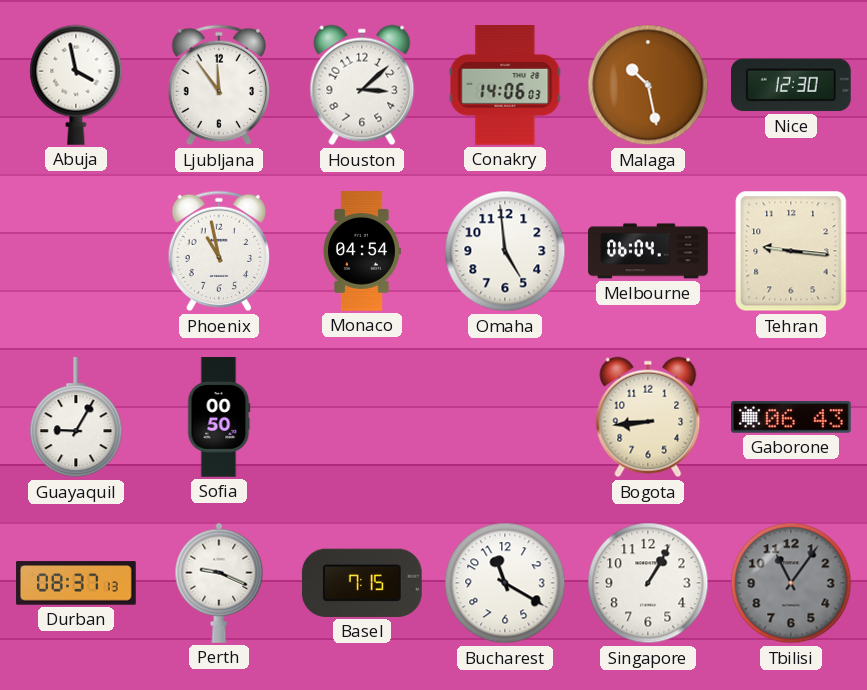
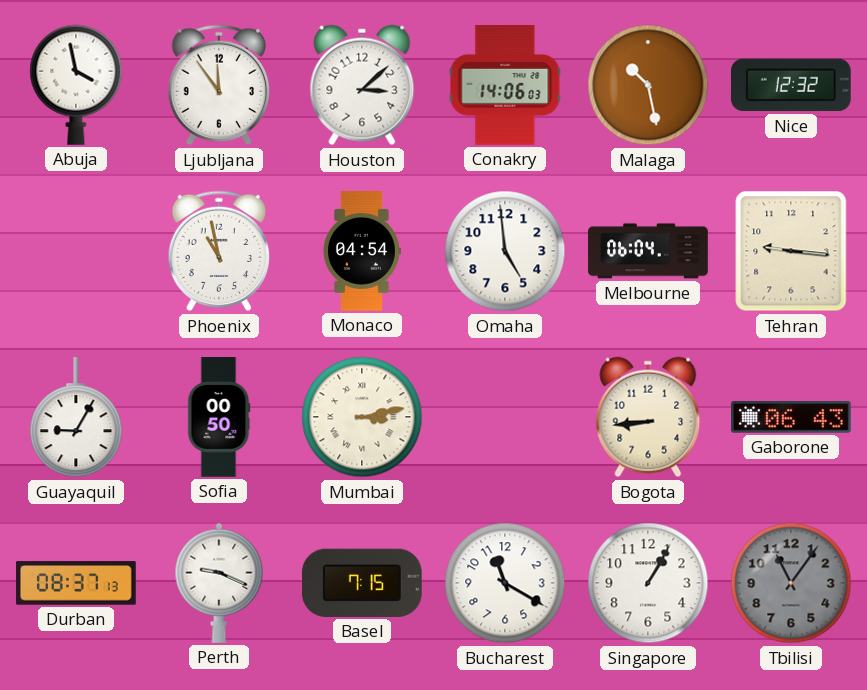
Nice: 12:30 -> 12:32
Mumbai: none -> 3:13
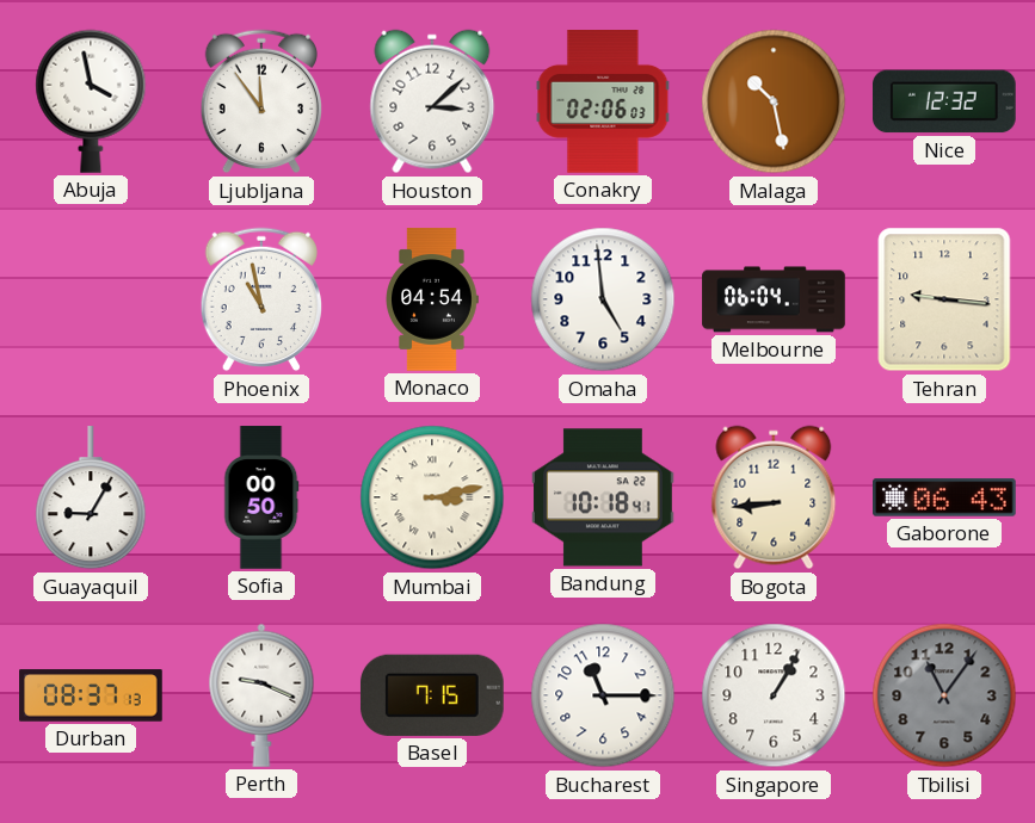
Conakry: 14:06 -> 02:06
Bandung: none -> 10:18
Bucharest: 11:20 -> 11:15
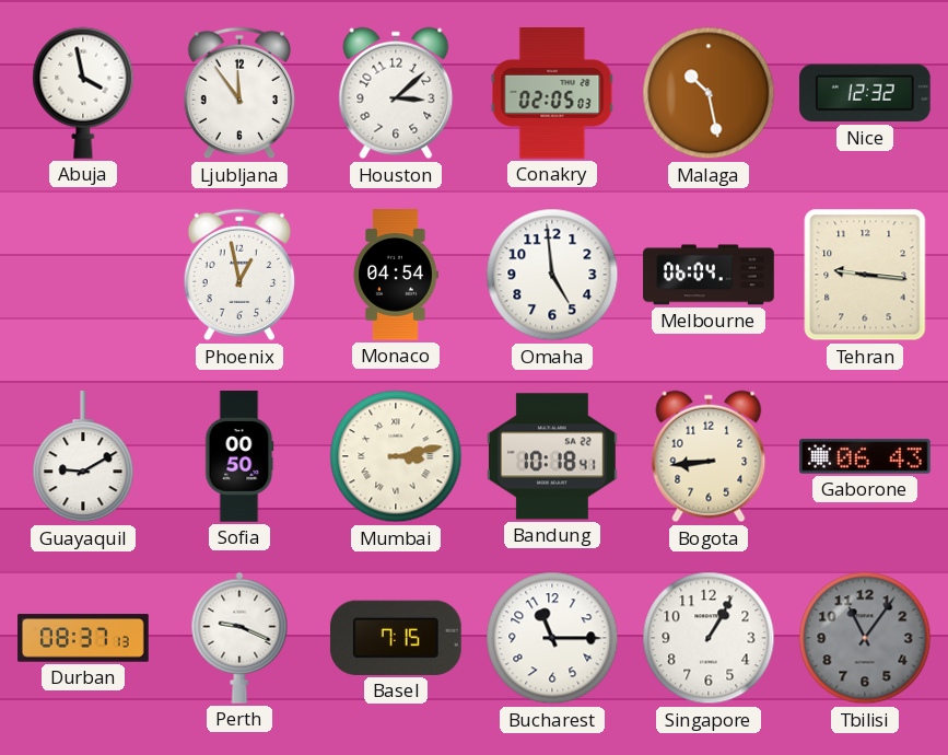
Conakry: 02:06 -> 02:05
Phoenix: 10:58 -> 12:58
Guayaquil: 9:05 -> 9:10
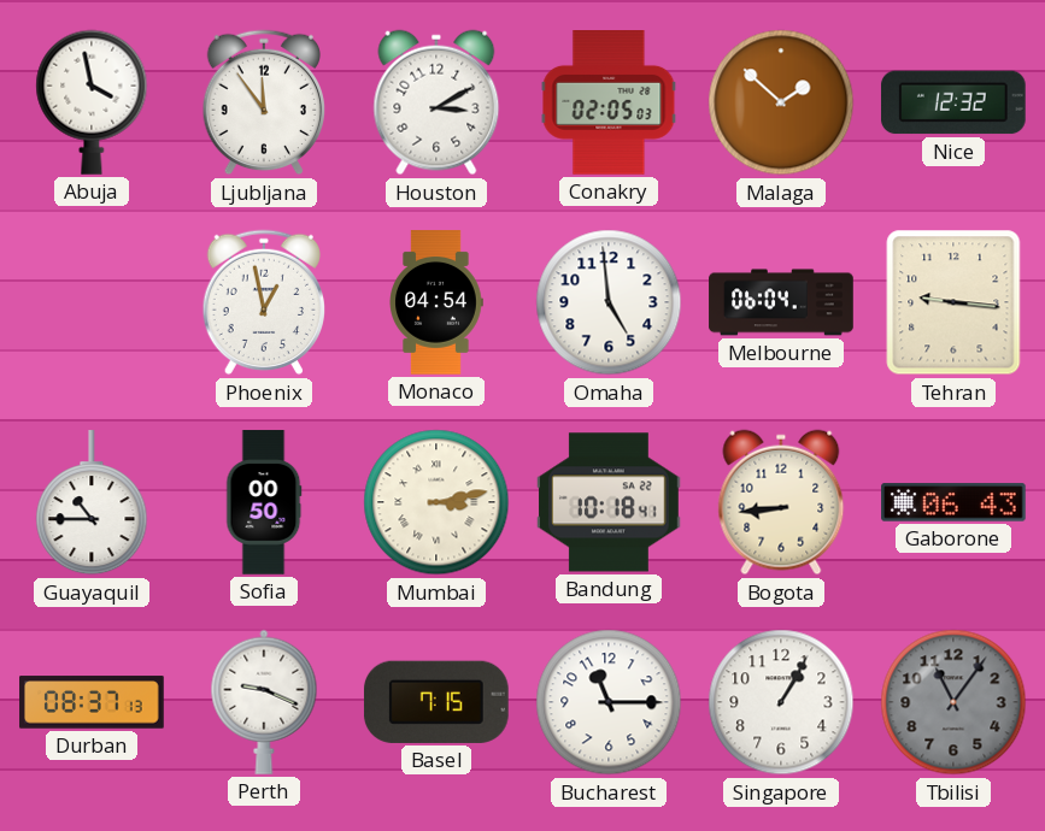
Houston: 3:08 -> 3:10
Malaga: 10:28 -> 1:52
Guayaquil: 9:10 -> 10:45
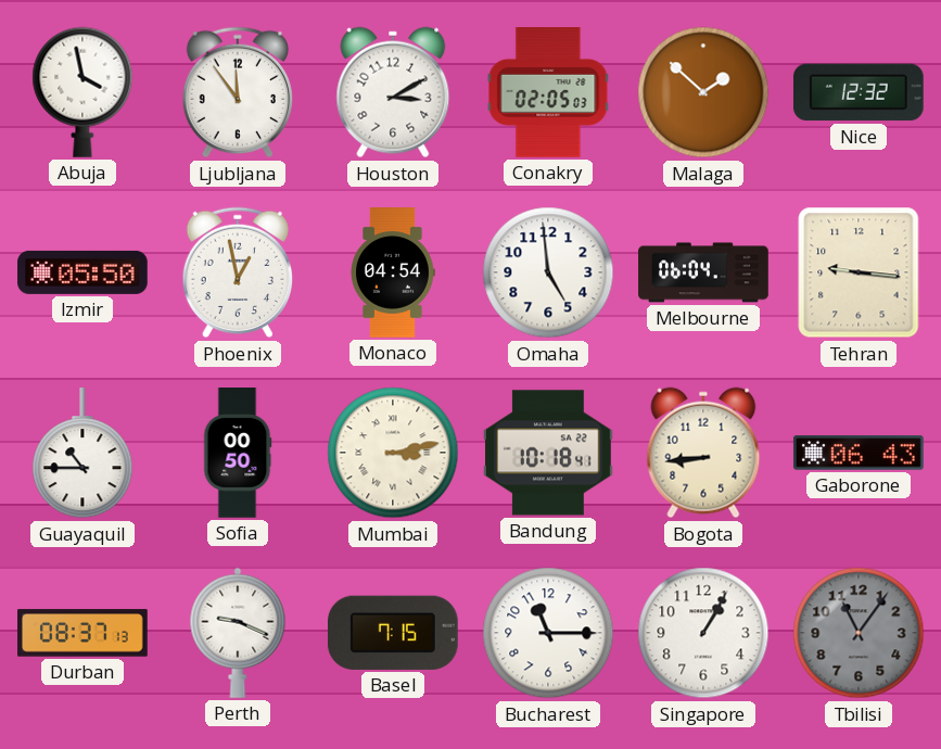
Izmir: none -> 05:50
